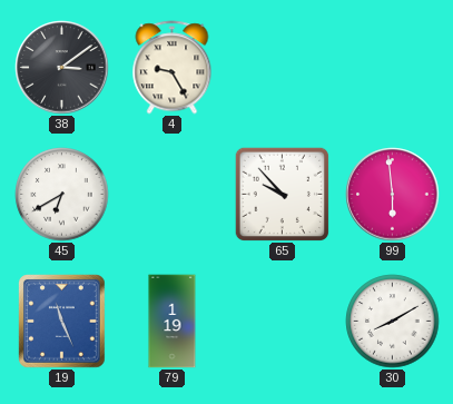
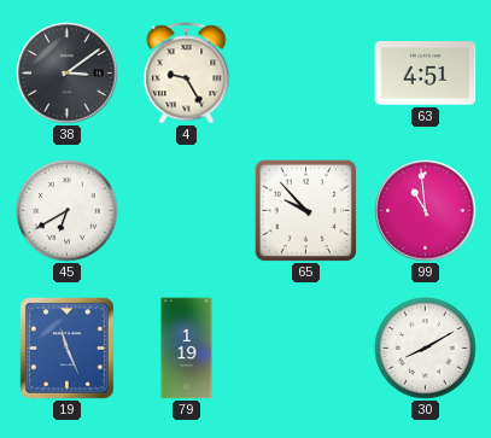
63: none -> 4:51
99: 5:59 -> 10:59
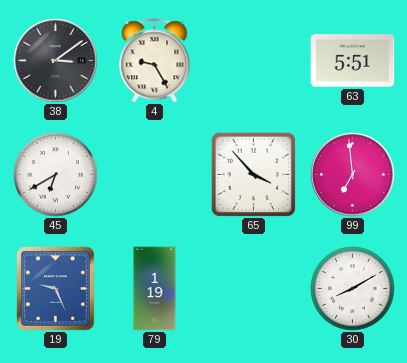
63: 4:51 -> 5:51
65: 9:53 -> 3:53
99: 10:59 -> 6:59
19: 11:26 -> 9:26
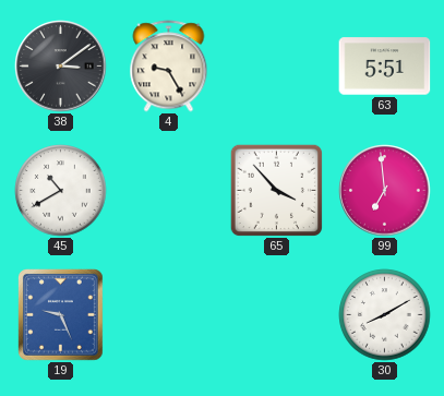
45: 6:40 -> 10:40
79: 1:19 -> none
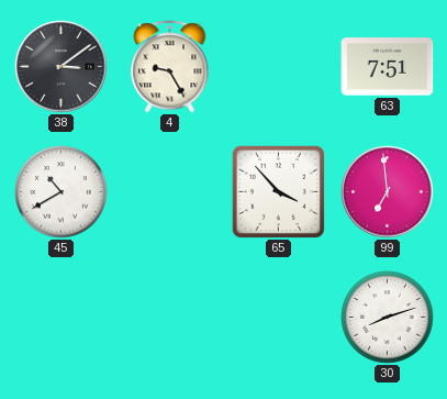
63: 5:51 -> 7:51
19: 9:26 -> none
30: 8:10 -> 8:12
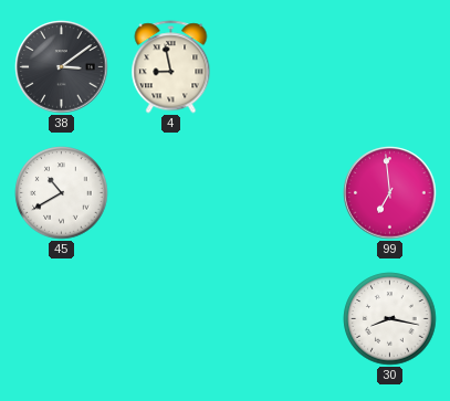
4: 9:25 -> 8:58
63: 7:51 -> none
65: 3:53 -> none
30: 8:12 -> 8:17
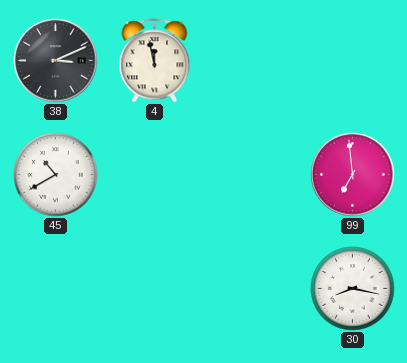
38: 3:09 -> 3:11
4: 8:58 -> 11:58
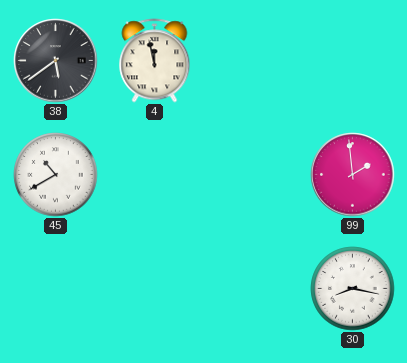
38: 3:11 -> 5:39
99: 6:59 -> 1:59
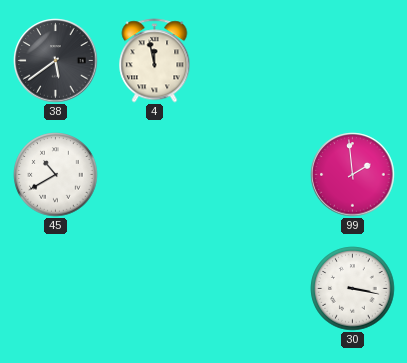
30: 8:17 -> 3:17
